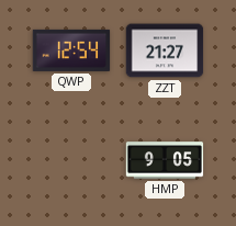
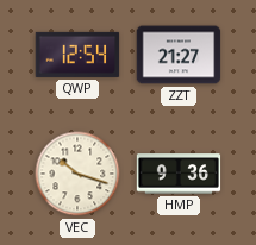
VEC: none -> 10:18
HMP: 9:05 -> 9:36
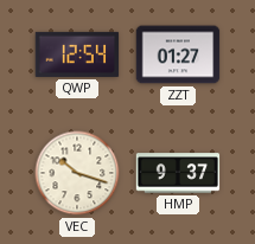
ZZT: 21:27 -> 01:27
HMP: 9:36 -> 9:37
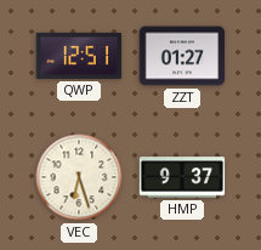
QWP: 12:54 -> 12:51
VEC: 10:18 -> 6:27
